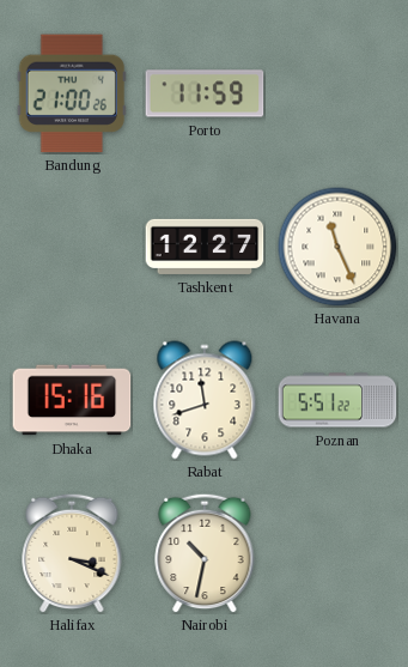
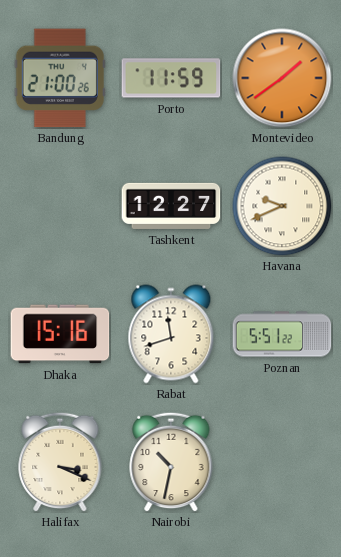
Montevideo: none -> 1:39
Havana: 11:26 -> 9:41
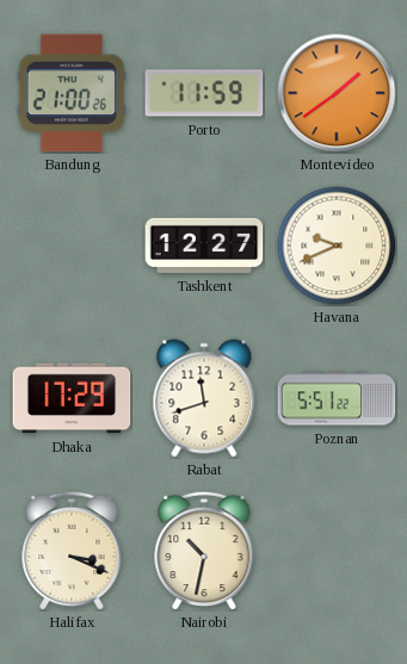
Dhaka: 15:16 -> 17:29
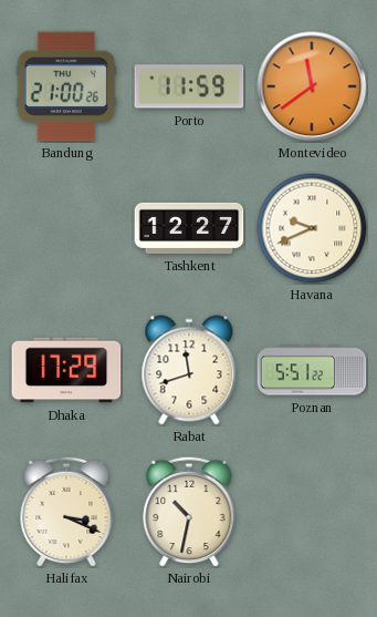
Montevideo: 1:39 -> 11:39
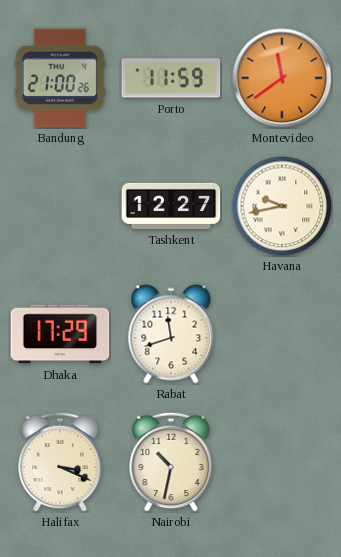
Havana: 9:41 -> 9:43
Poznan: 5:51 -> none
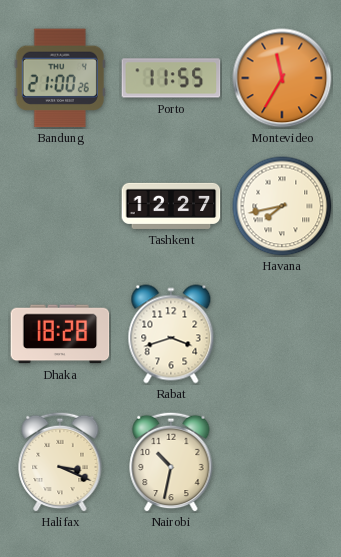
Porto: 11:59 -> 11:55
Montevideo: 11:39 -> 11:35
Havana: 9:43 -> 7:43
Dhaka: 17:29 -> 18:28
Rabat: 11:42 -> 3:42
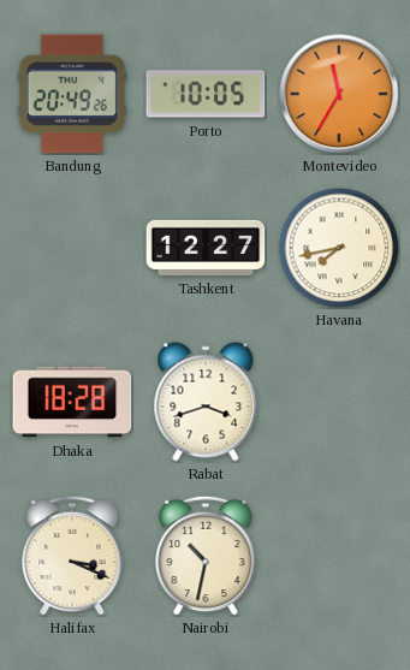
Bandung: 21:00 -> 20:49
Porto: 11:55 -> 10:05
